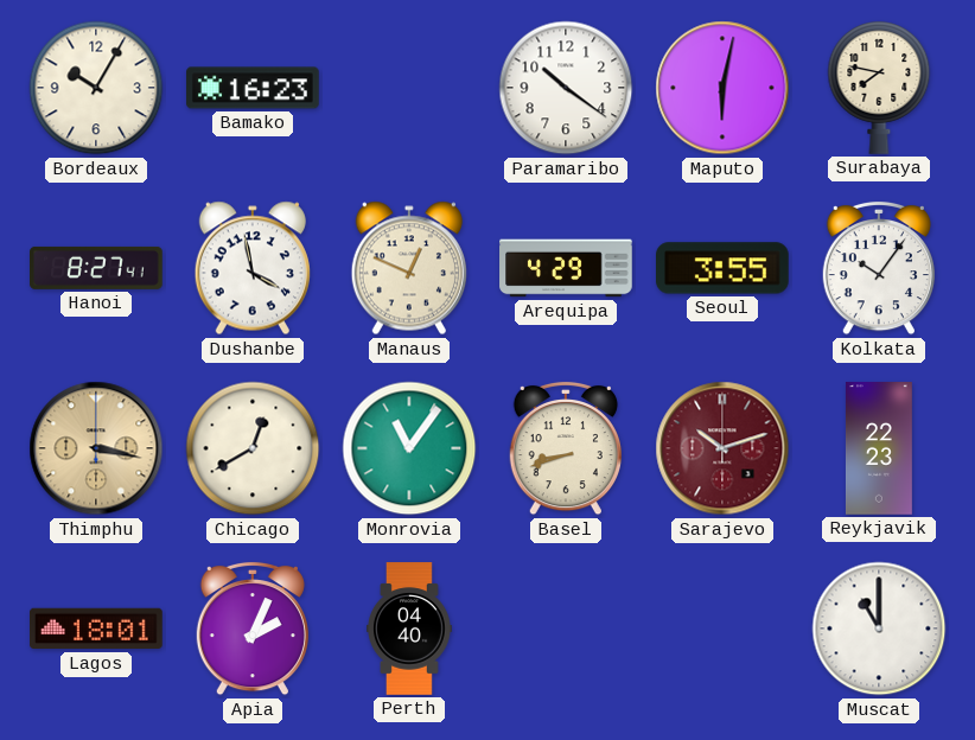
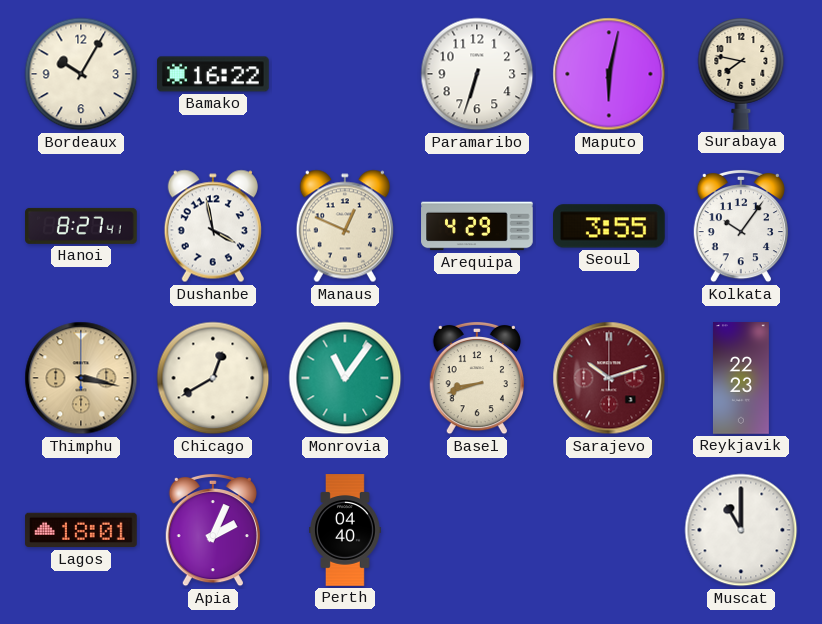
Bamako: 16:23 -> 16:22
Paramaribo: 10:21 -> 6:33
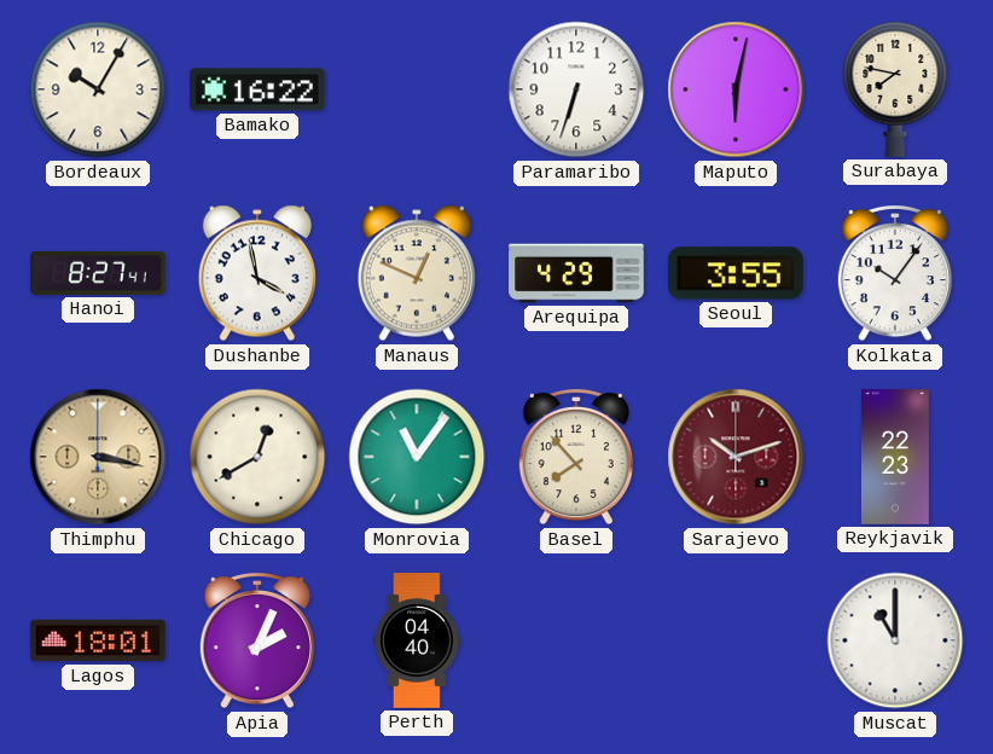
Basel: 8:42 -> 7:53
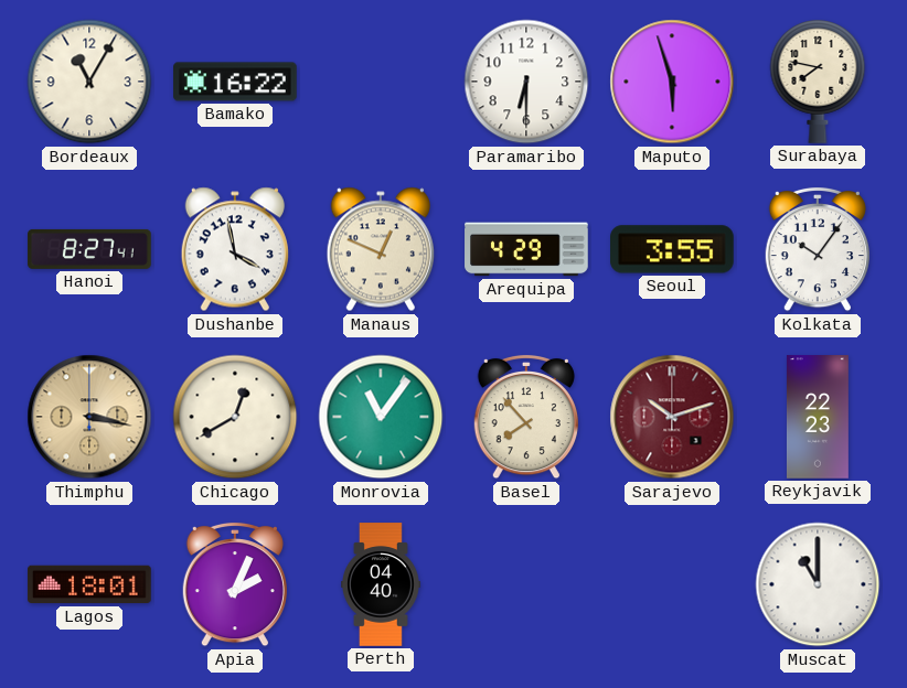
Bordeaux: 10:05 -> 11:05
Paramaribo: 6:33 -> 6:30
Maputo: 6:02 -> 5:57
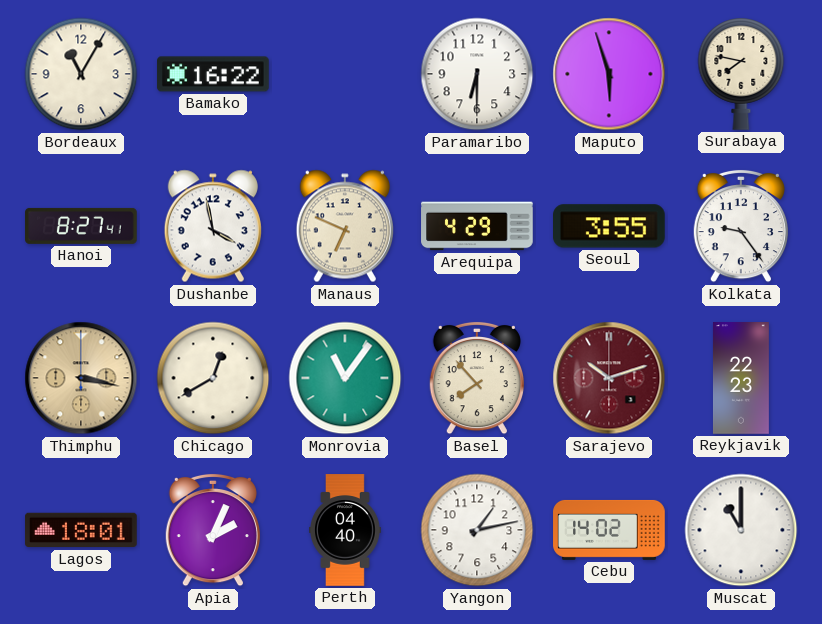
Manaus: 12:49 -> 6:49
Kolkata: 10:06 -> 9:24
Yangon: none -> 1:13
Cebu: none -> 14:02
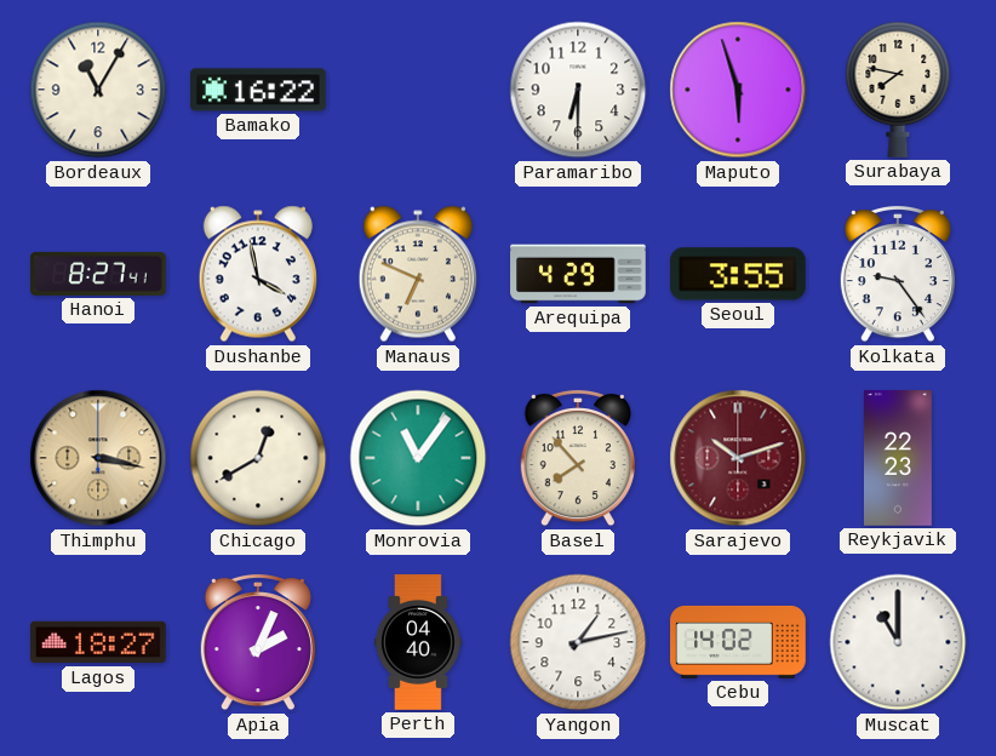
Lagos: 18:01 -> 18:27
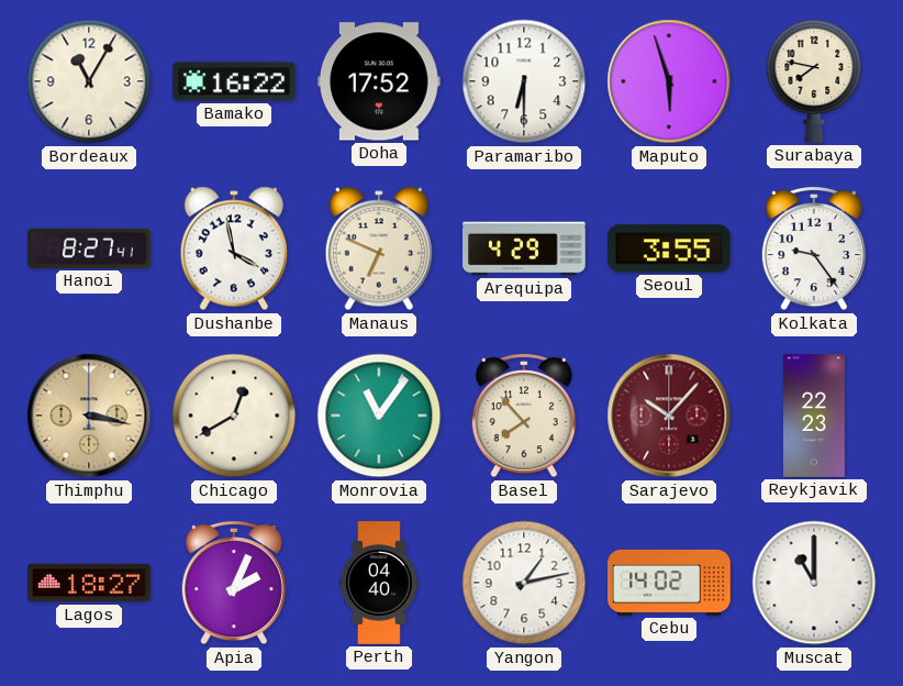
Doha: none -> 17:52
Sarajevo: 10:12 -> 10:07
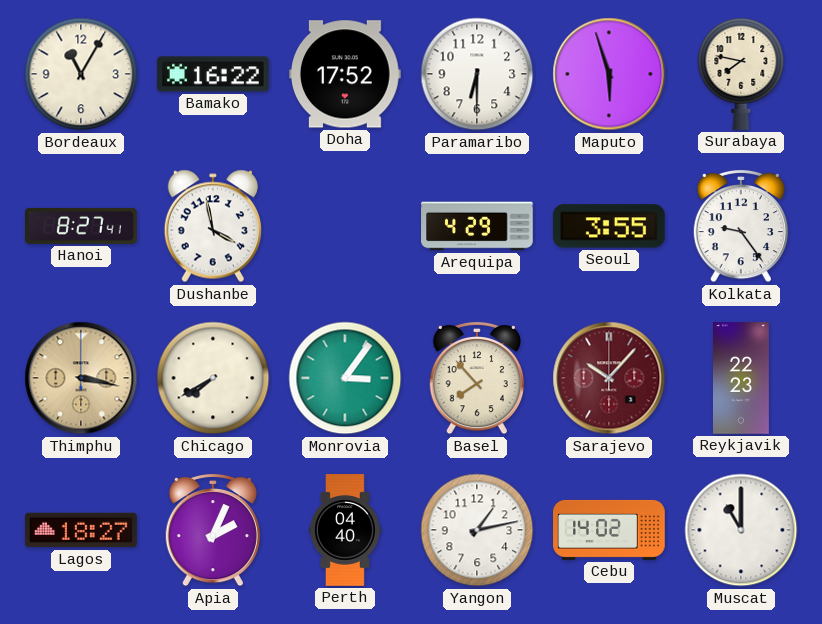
Manaus: 6:49 -> none
Chicago: 12:40 -> 7:40
Monrovia: 11:06 -> 3:06
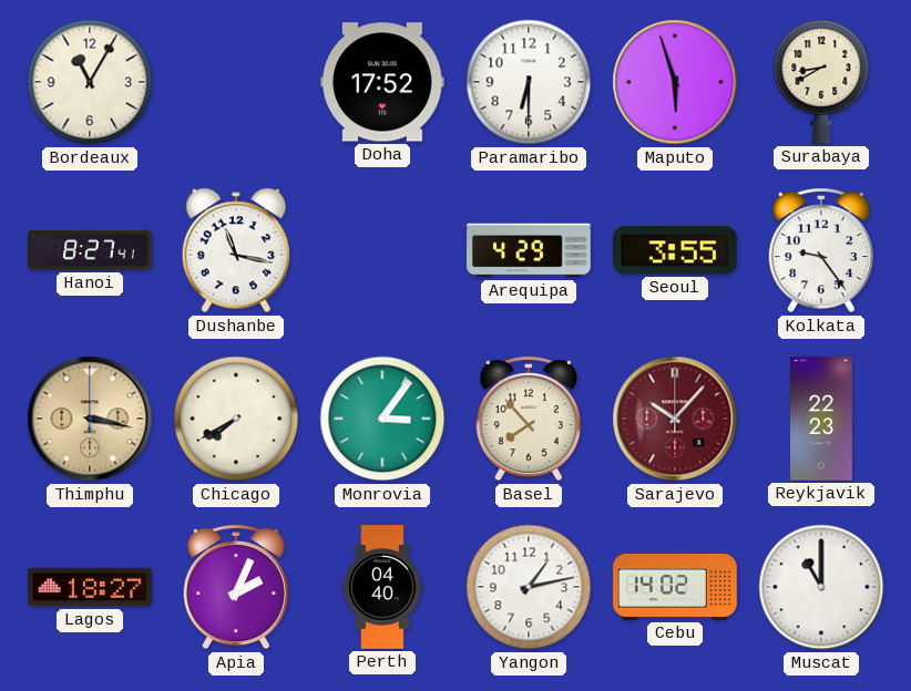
Bamako: 16:22 -> none
Surabaya: 7:47 -> 8:40
Dushanbe: 3:58 -> 11:17
